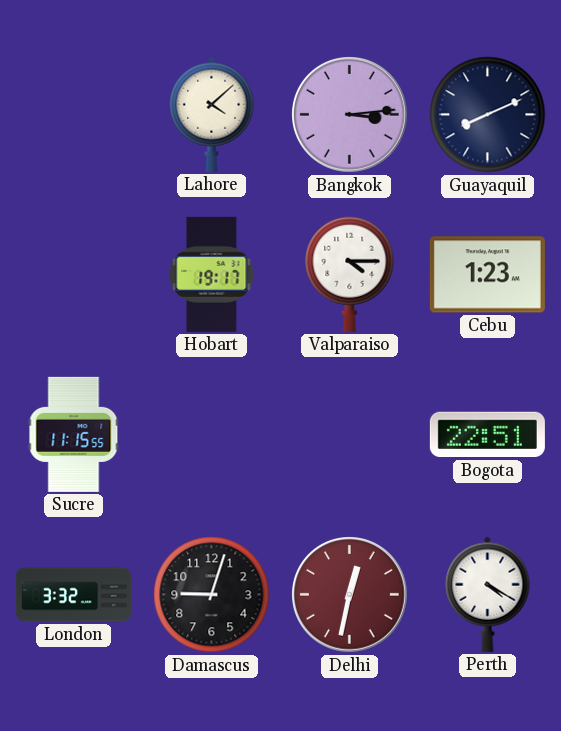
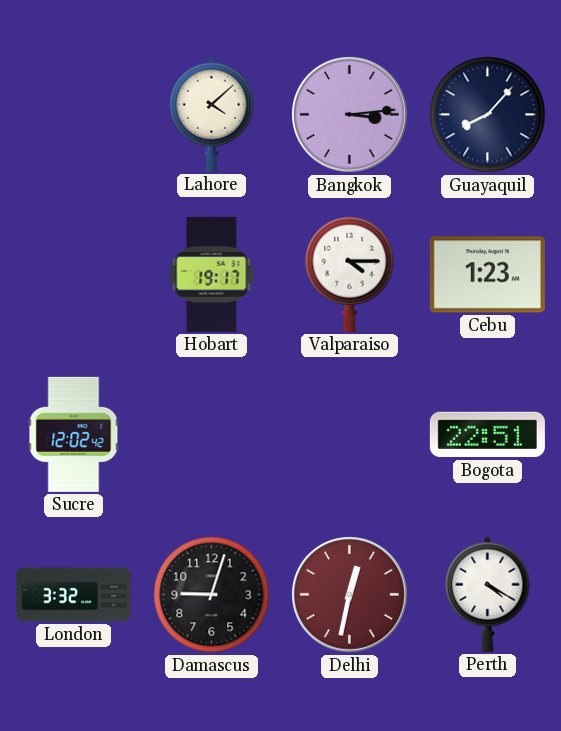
Guayaquil: 8:11 -> 8:07
Sucre: 11:15 -> 12:02
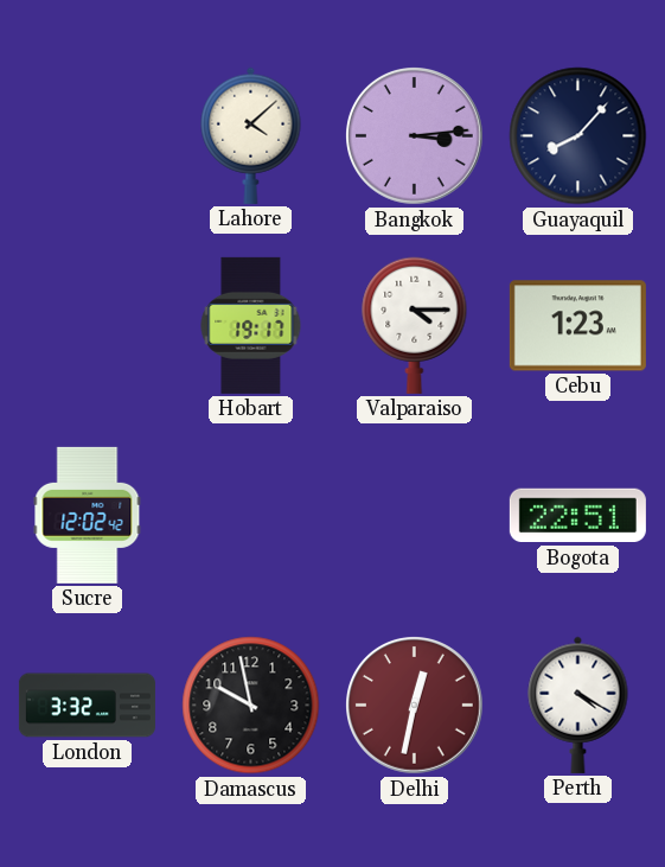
Damascus: 9:03 -> 9:58
